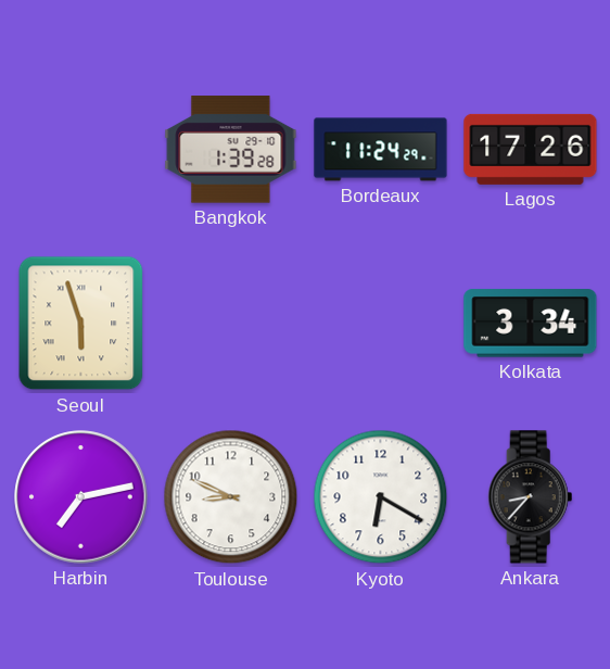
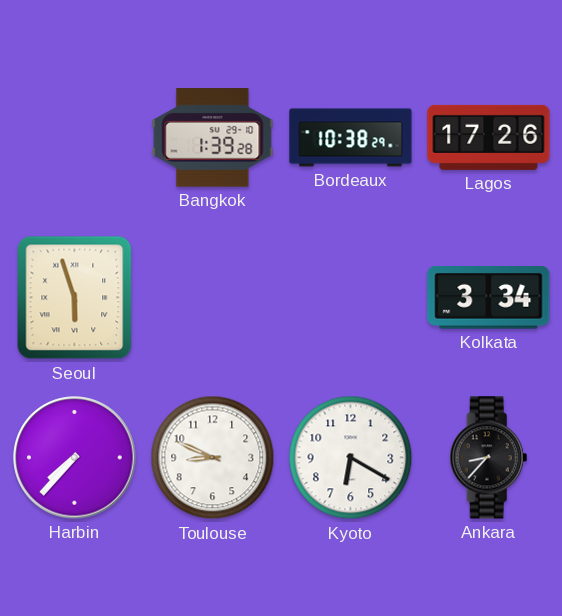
Bordeaux: 11:24 -> 10:38
Harbin: 7:13 -> 7:37
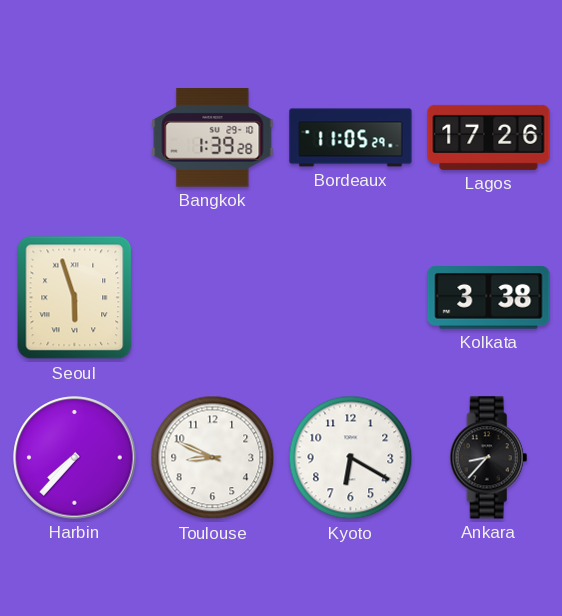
Bordeaux: 10:38 -> 11:05
Kolkata: 3:34 -> 3:38
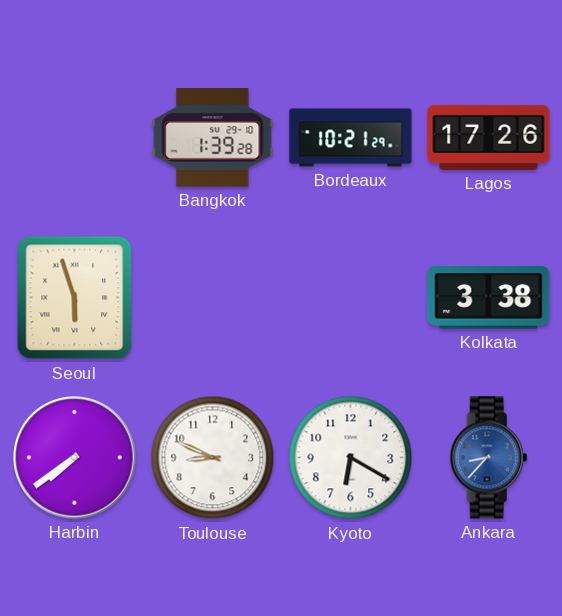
Bordeaux: 11:05 -> 10:21
Harbin: 7:37 -> 7:39
Ankara dial: black -> blue
